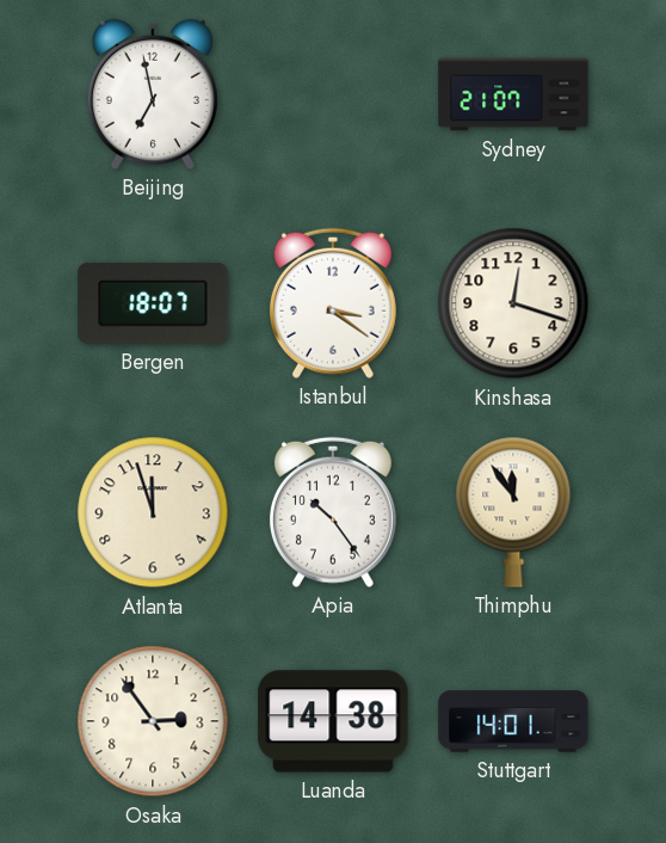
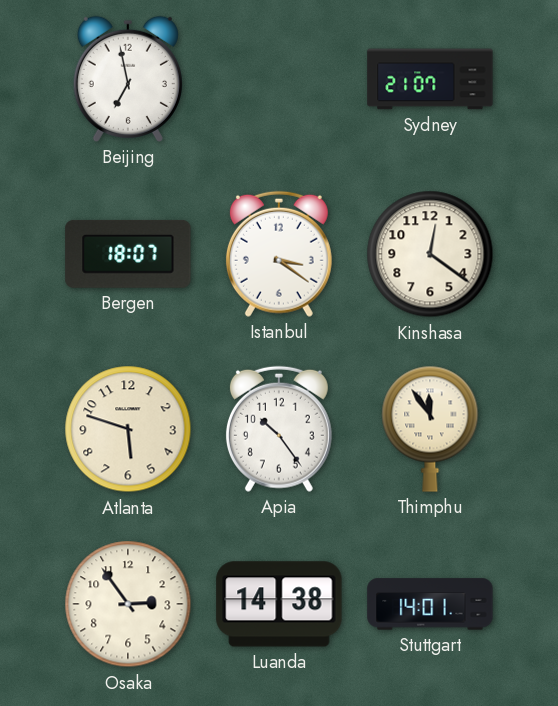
Kinshasa: 12:18 -> 12:21
Atlanta: 11:57 -> 5:48
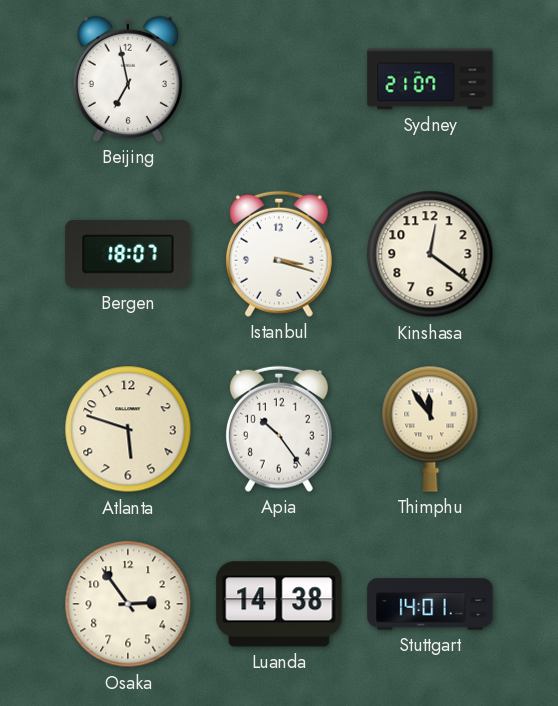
Istanbul: 3:21 -> 3:18
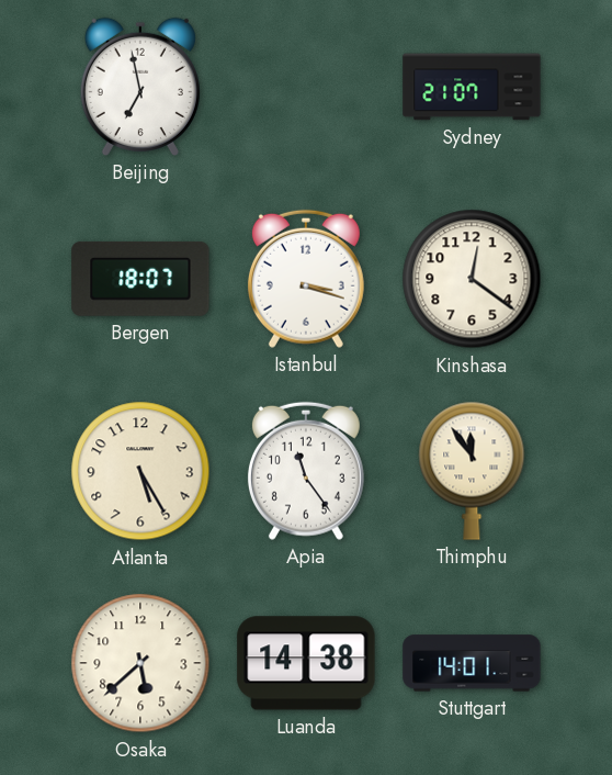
Atlanta: 5:48 -> 5:25
Apia: 10:24 -> 11:24
Osaka: 2:54 -> 5:38
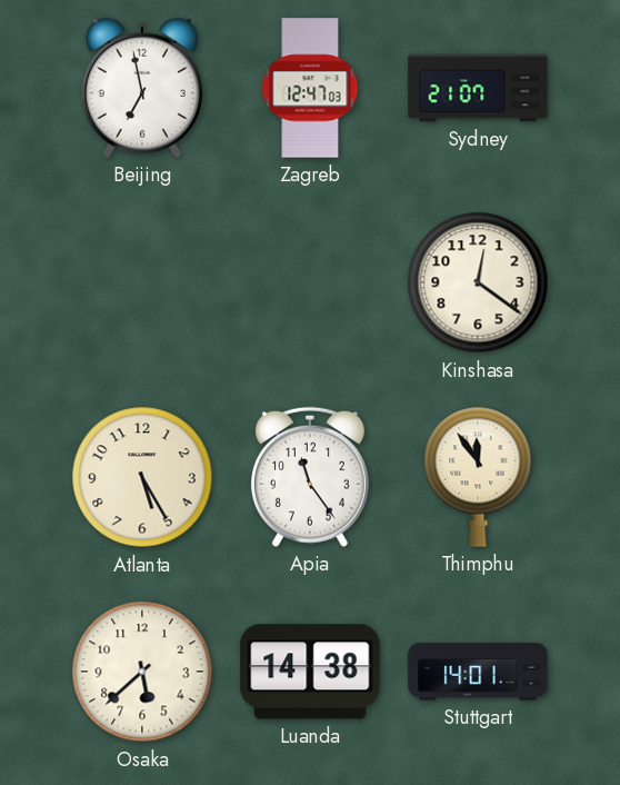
Zagreb: none -> 12:47
Bergen: 18:07 -> none
Istanbul: 3:18 -> none
